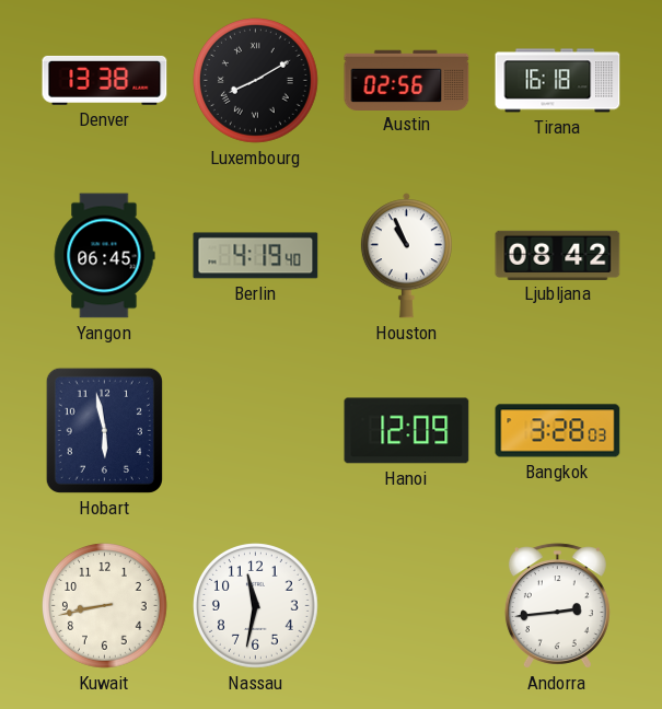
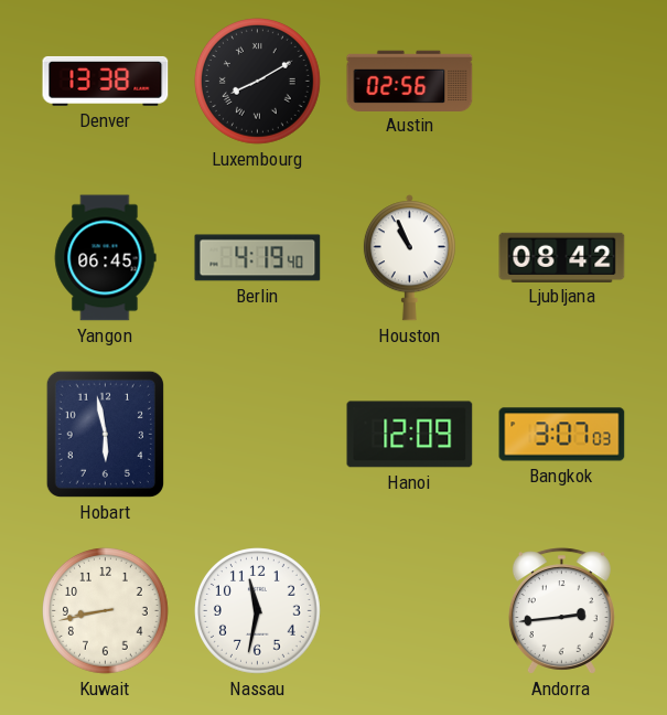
Tirana: 16:18 -> none
Bangkok: 3:28 -> 3:07
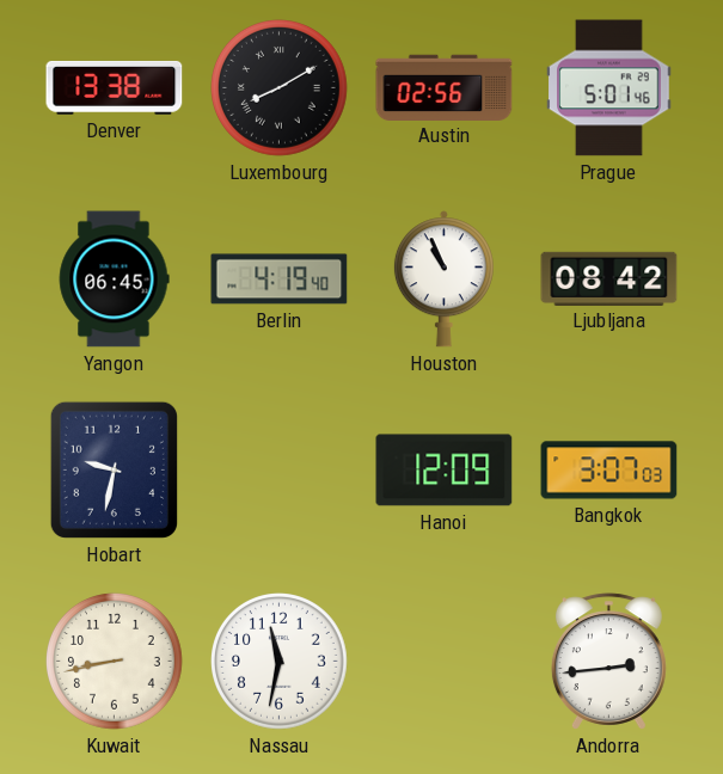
Prague: none -> 5:01
Hobart: 5:58 -> 9:32
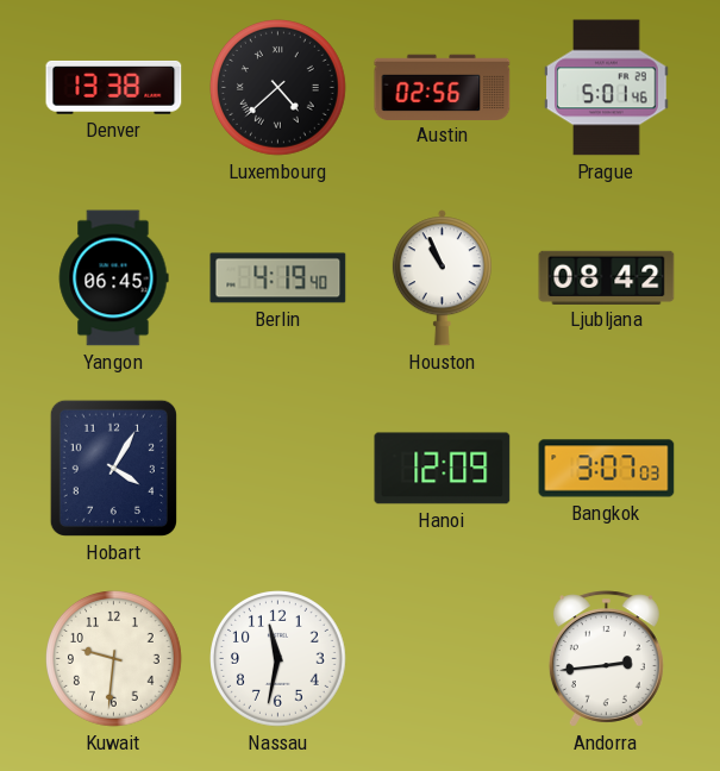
Luxembourg: 8:10 -> 4:38
Hobart: 9:32 -> 4:05
Kuwait: 8:43 -> 9:31
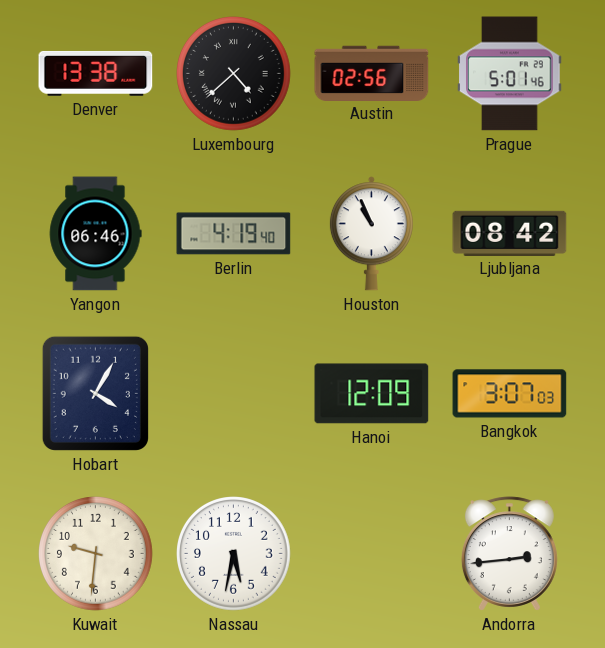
Yangon: 06:45 -> 06:46
Nassau: 11:32 -> 5:32
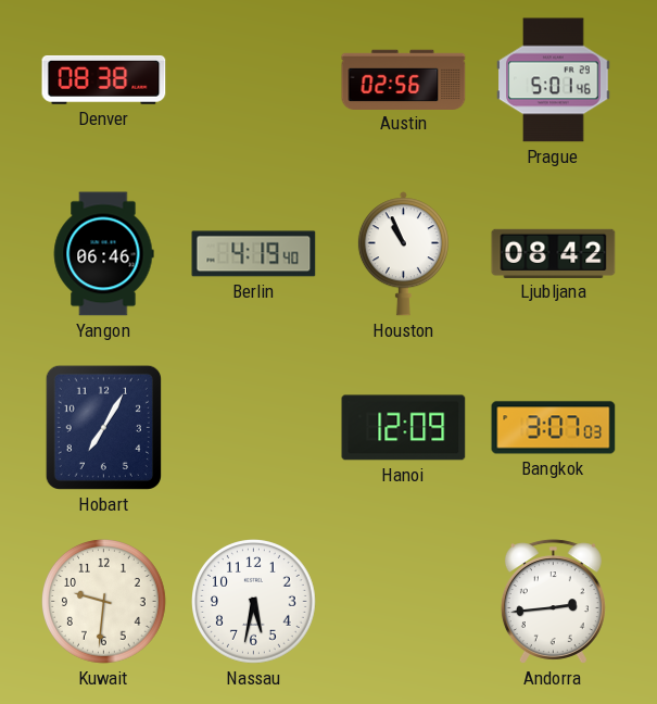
Denver: 13:38 -> 08:38
Luxembourg: 4:38 -> none
Hobart: 4:05 -> 7:05
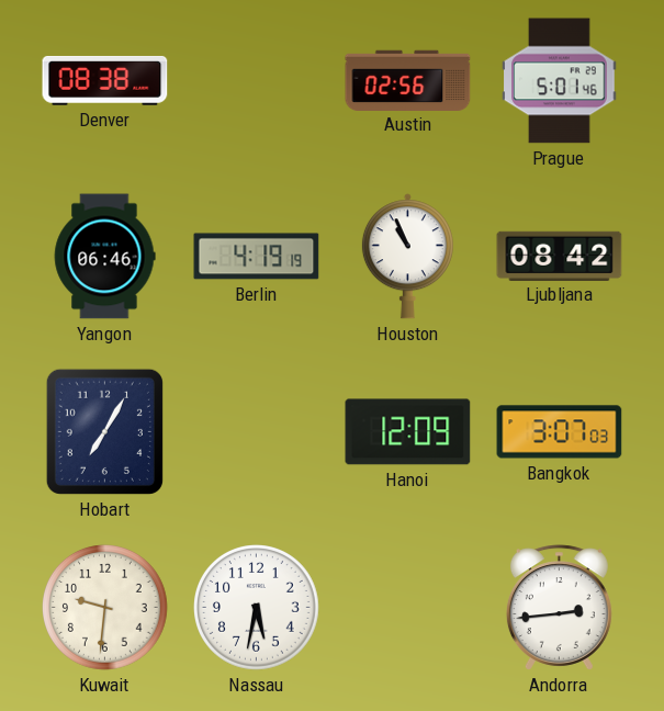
Berlin: 4:19:40 -> 4:19:19
